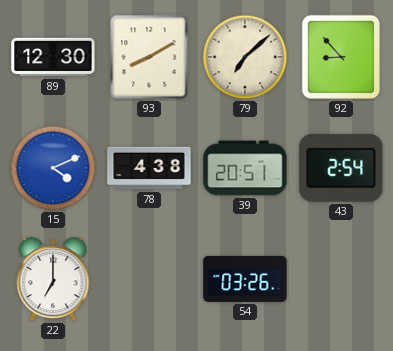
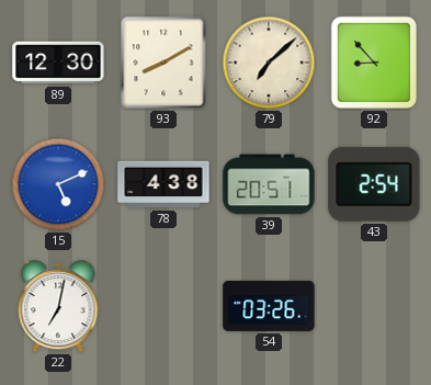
15: 4:11 -> 5:11
22: 7:00 -> 7:02
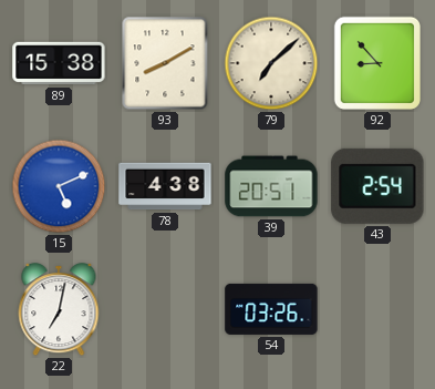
89: 12:30 -> 15:38
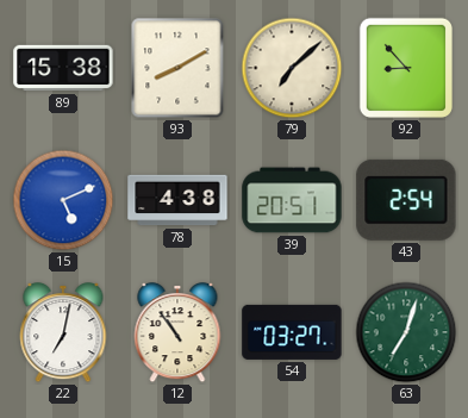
12: none -> 10:54
54: 03:26 -> 03:27
63: none -> 7:03
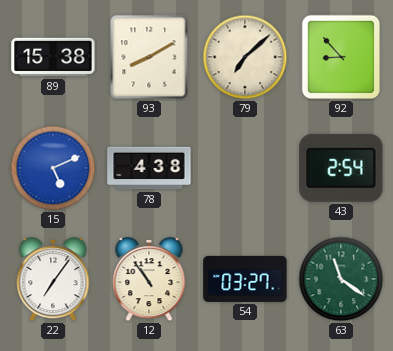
39: 20:51 -> none
22: 7:02 -> 7:06
63: 7:03 -> 11:21
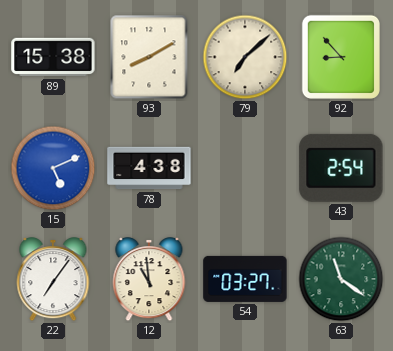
12: 10:54 -> 10:59
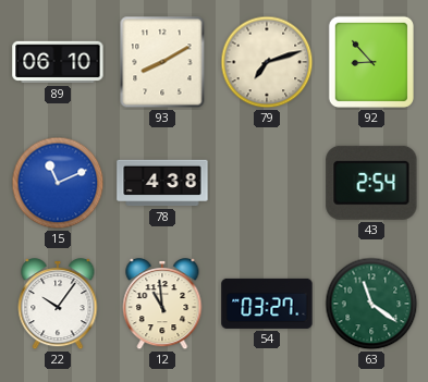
89: 15:38 -> 06:10
79: 7:08 -> 7:12
15: 5:11 -> 11:11
22: 7:06 -> 10:06
